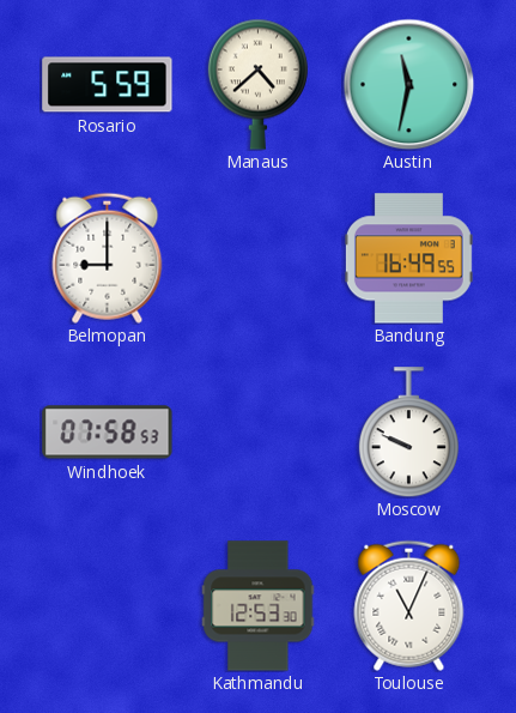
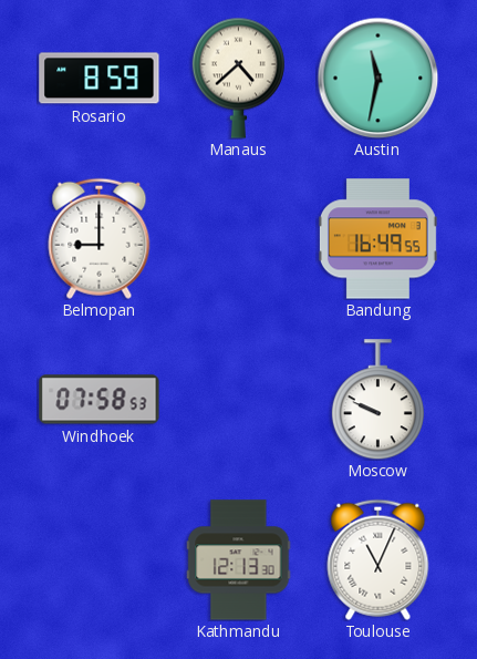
Rosario: 5:59 -> 8:59
Kathmandu: 12:53 -> 12:13
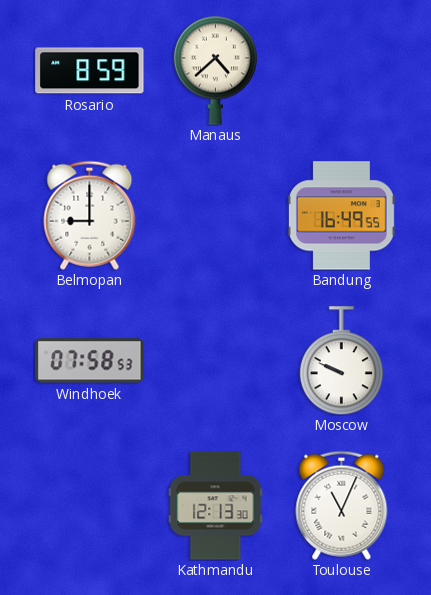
Austin: 11:32 -> none
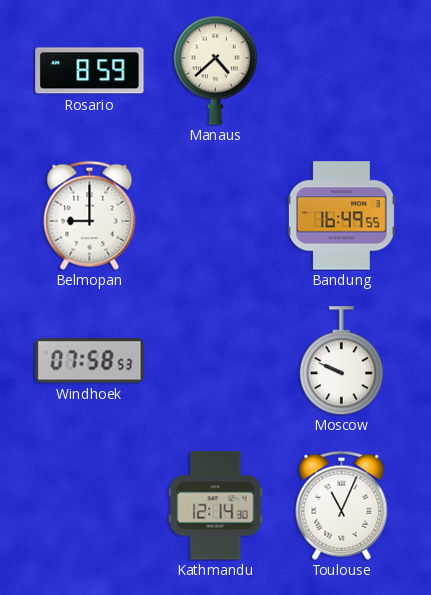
Kathmandu: 12:13 -> 12:14
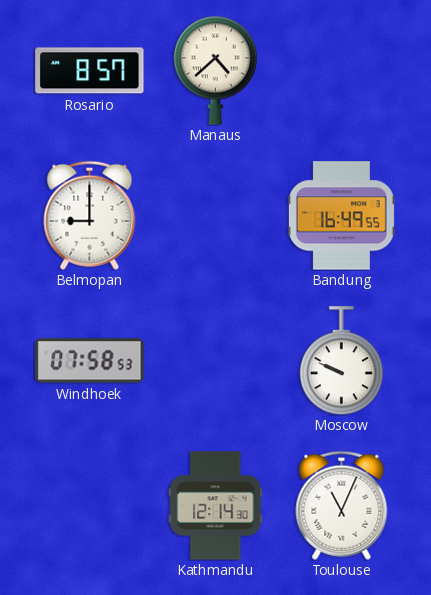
Rosario: 8:59 -> 8:57
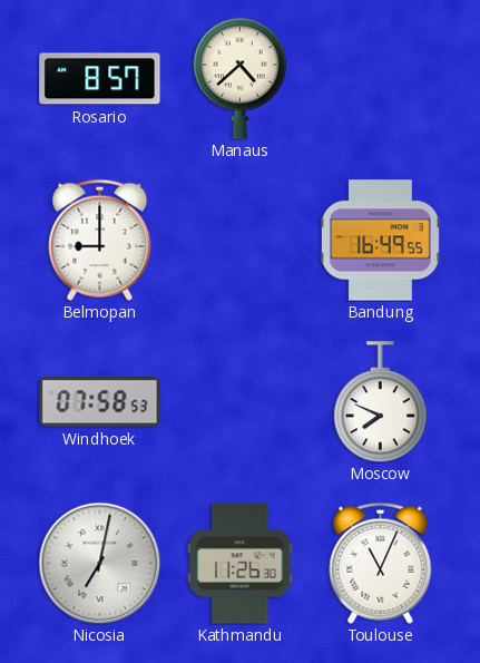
Moscow: 9:49 -> 7:49
Nicosia: none -> 7:02
Kathmandu: 12:14 -> 11:26
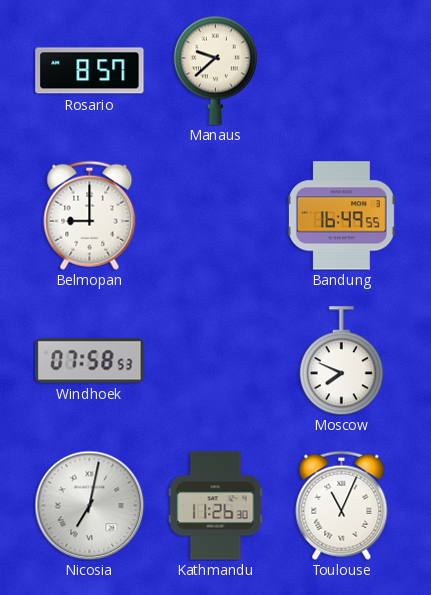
Manaus: 4:38 -> 9:38
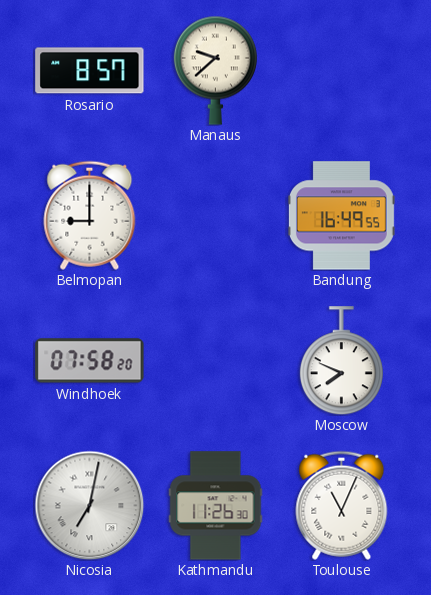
Windhoek: 07:58:53 -> 07:58:20
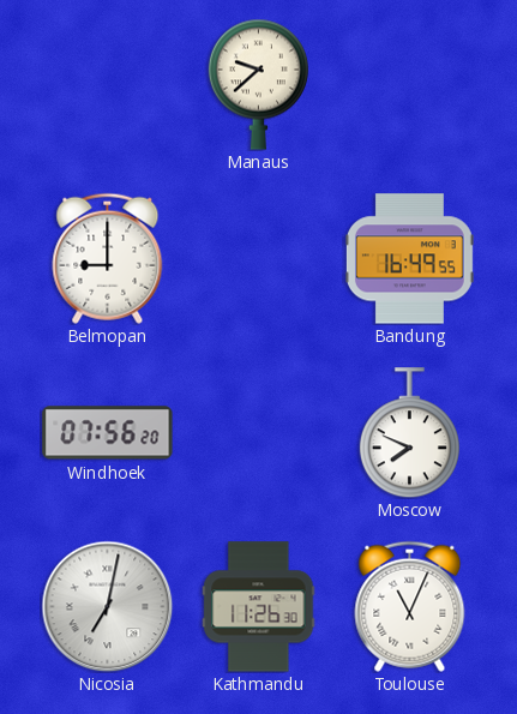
Rosario: 8:57 -> none
Windhoek: 07:58 -> 07:56
